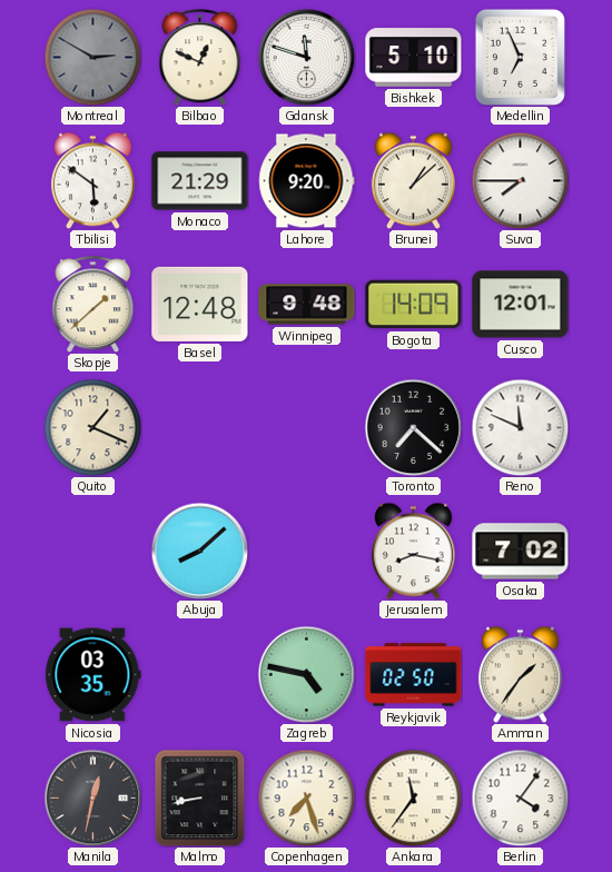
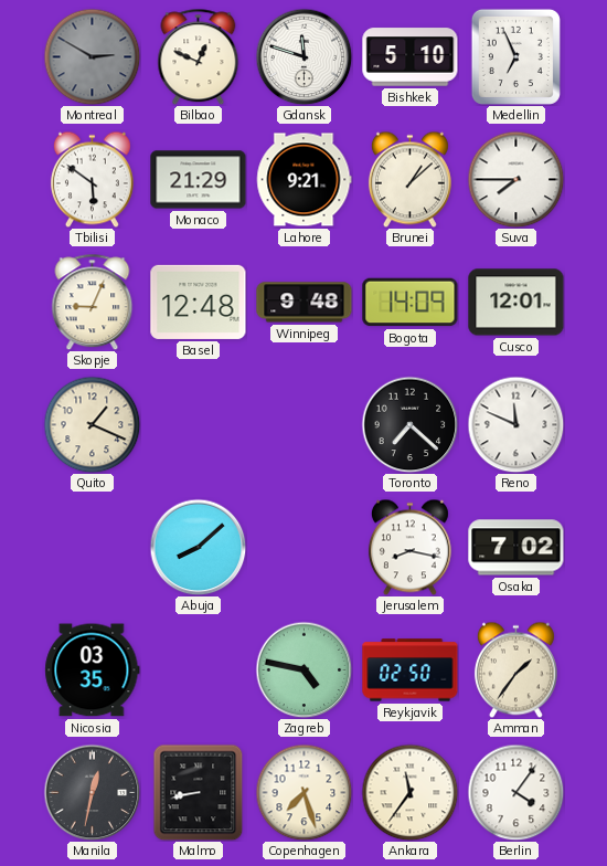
Lahore: 9:20 -> 9:21
Skopje: 1:38 -> 9:04
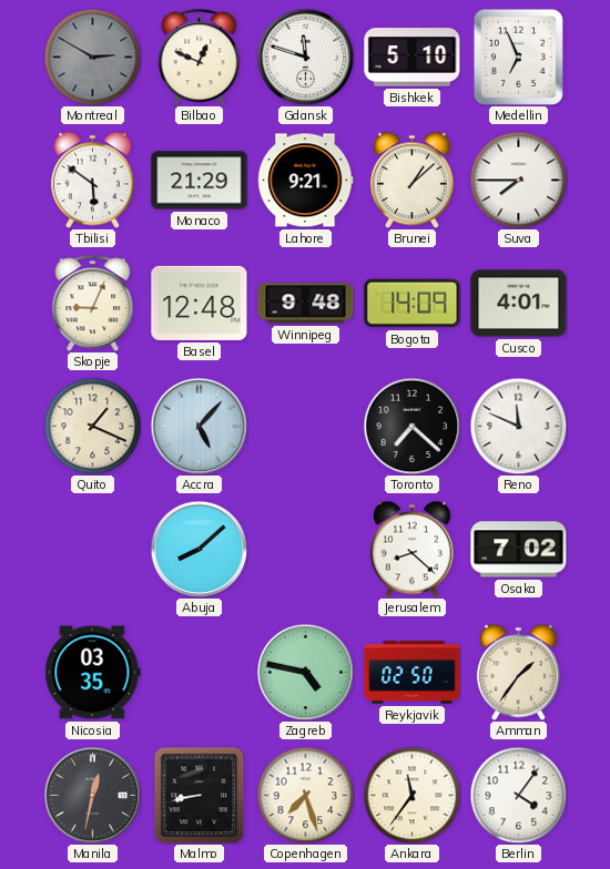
Cusco: 12:01 -> 4:01
Accra: none -> 5:07
Jerusalem: 8:17 -> 8:22
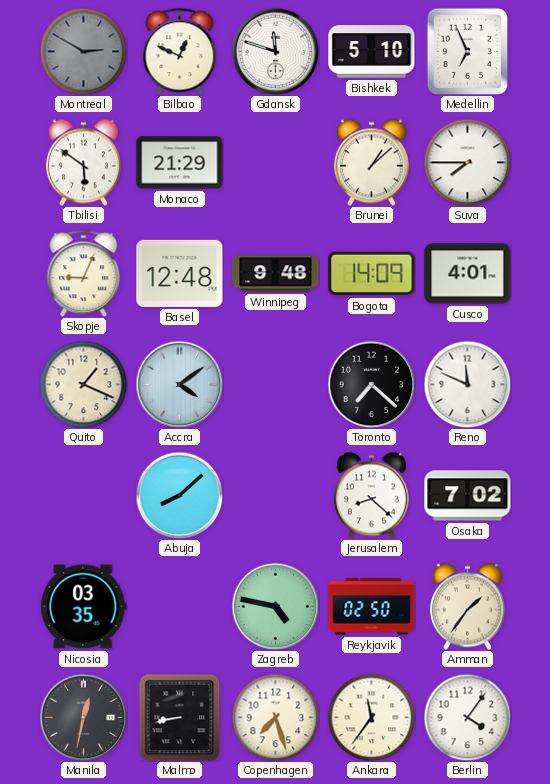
Lahore: 9:21 -> none
Accra: 5:07 -> 4:09
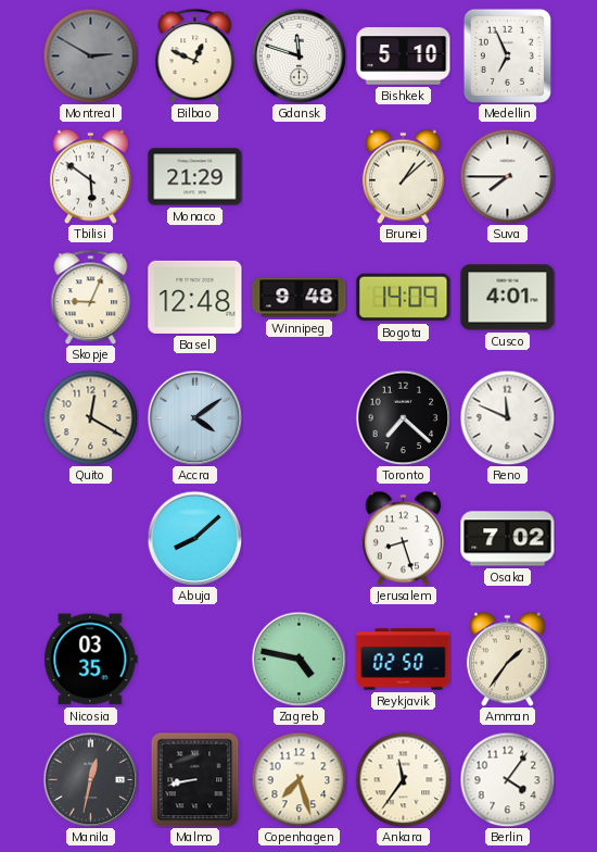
Quito: 1:19 -> 12:20
Jerusalem: 8:22 -> 8:27
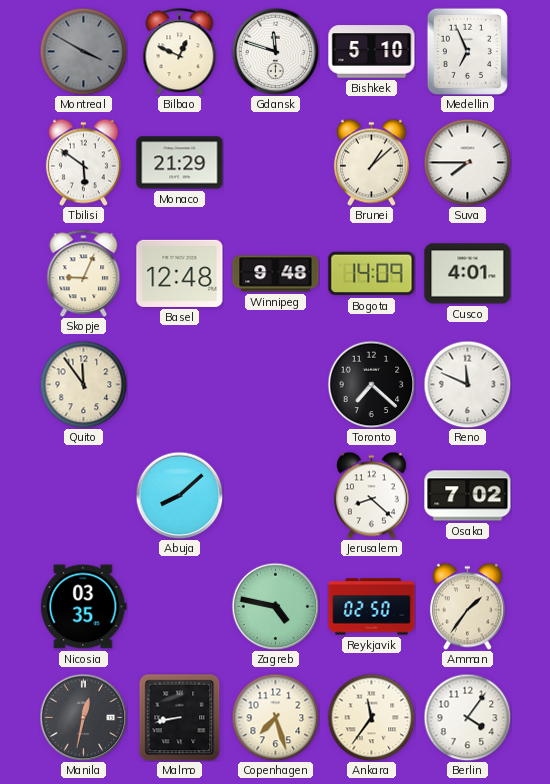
Montreal: 2:50 -> 3:50
Quito: 12:20 -> 11:54
Accra: 4:09 -> none
Jerusalem: 8:27 -> 8:22
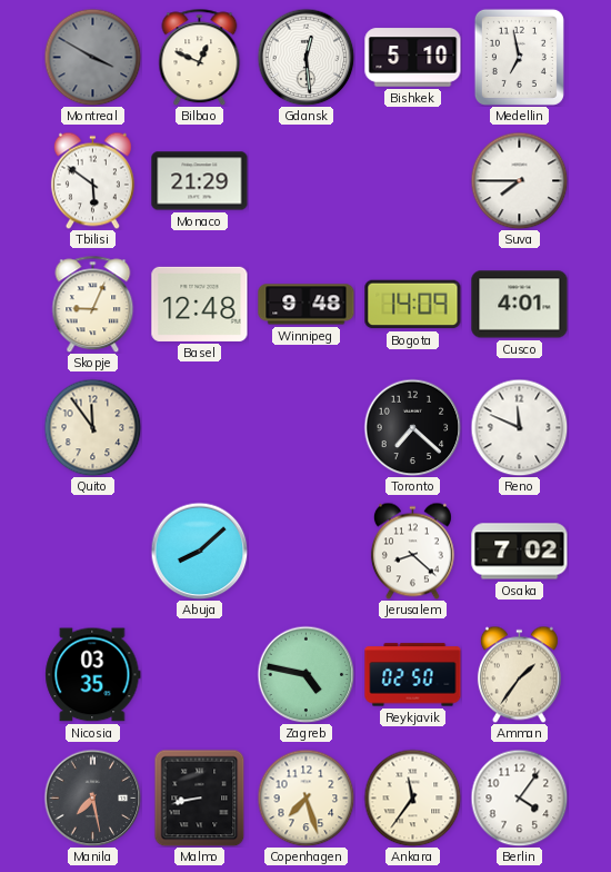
Gdansk: 11:48 -> 12:29
Medellin: 6:56 -> 6:58
Brunei: 1:08 -> none
Manila: 12:32 -> 7:28
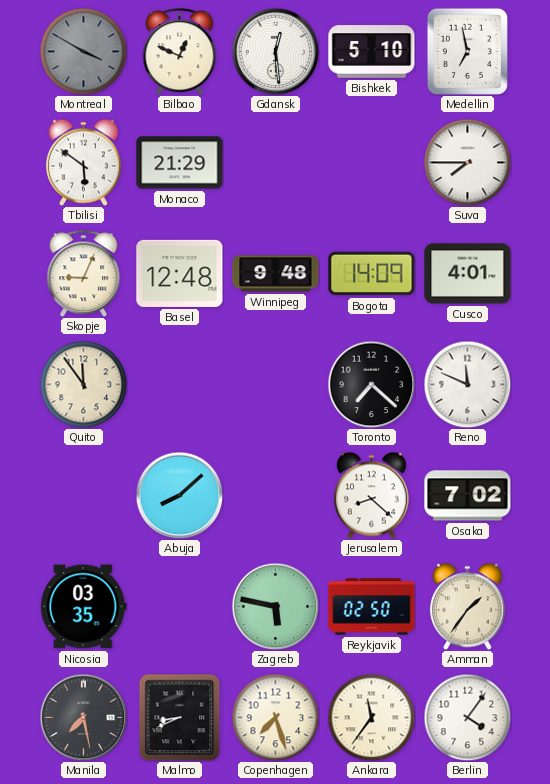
Zagreb: 4:47 -> 5:47
Malmo: 8:43 -> 8:41
